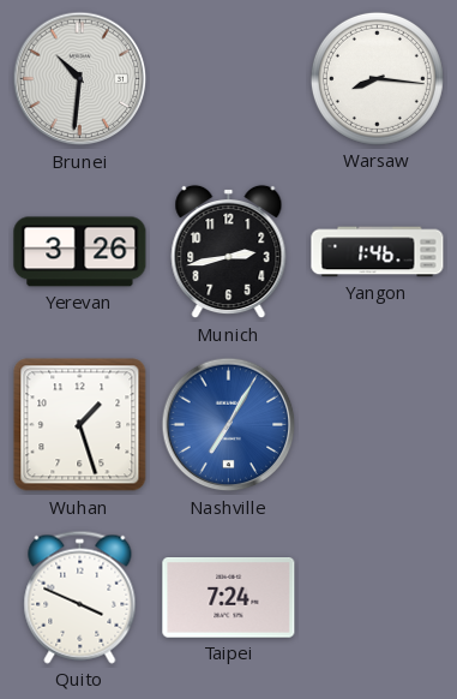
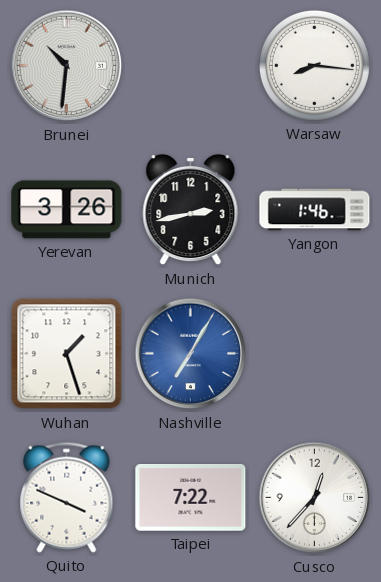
Taipei: 7:24 -> 7:22
Cusco: none -> 12:37
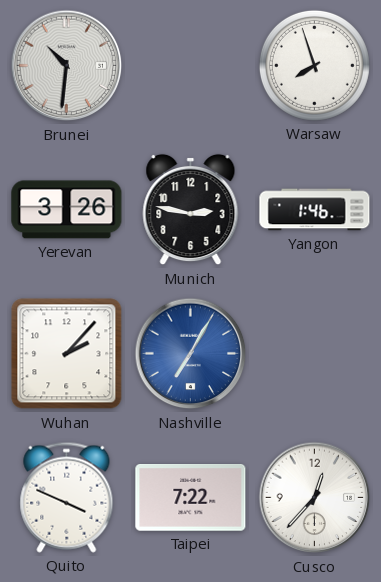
Warsaw: 8:16 -> 7:57
Munich: 2:43 -> 2:47
Wuhan: 1:27 -> 2:07
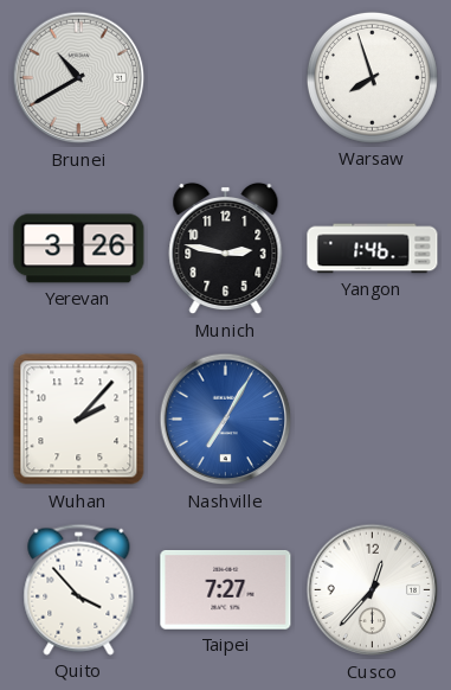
Brunei: 10:31 -> 10:40
Quito: 3:49 -> 3:53
Taipei: 7:22 -> 7:27
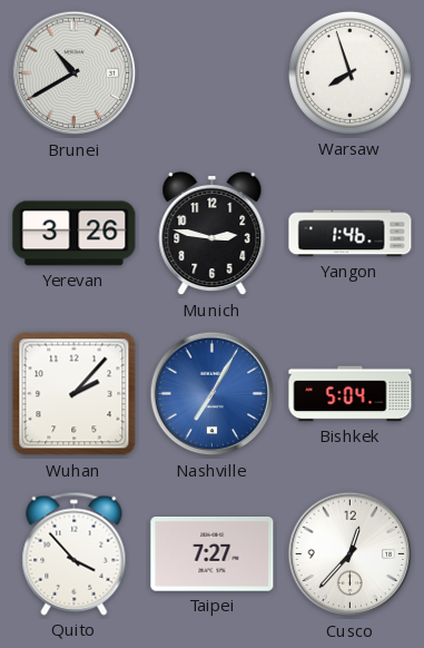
Bishkek: none -> 5:04
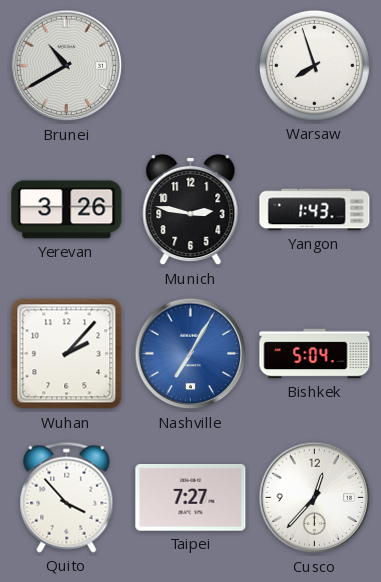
Yangon: 1:46 -> 1:43
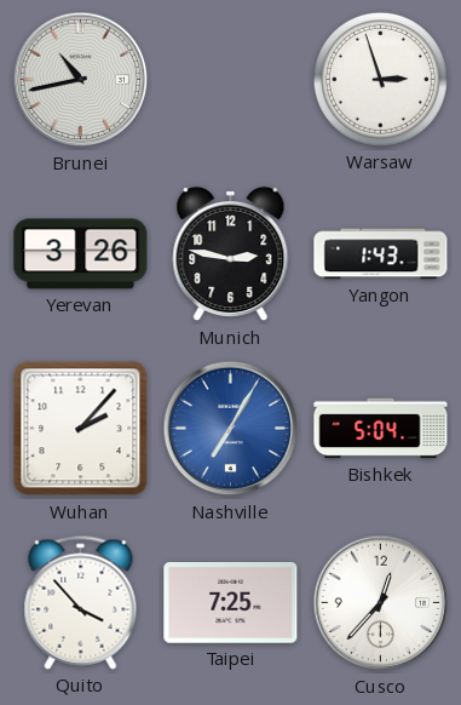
Brunei: 10:40 -> 10:43
Warsaw: 7:57 -> 2:57
Taipei: 7:27 -> 7:25
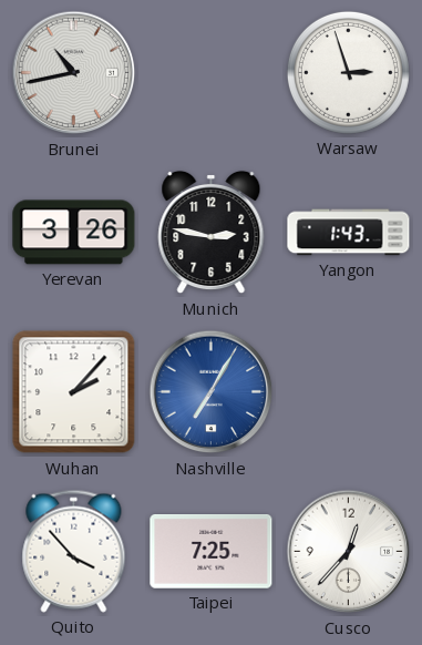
Bishkek: 5:04 -> none
